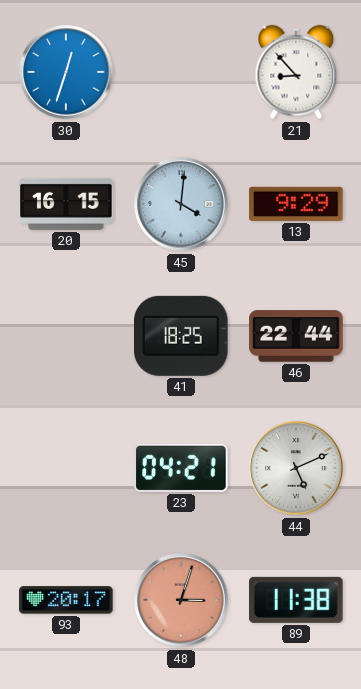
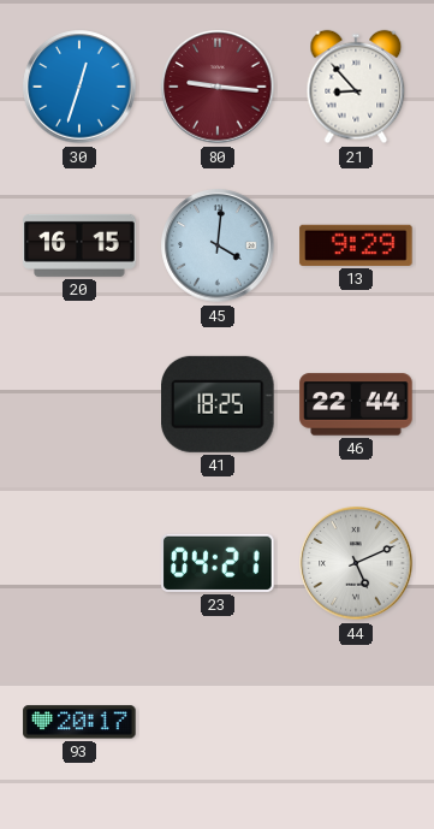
80: none -> 9:16
48: 3:03 -> none
89: 11:38 -> none
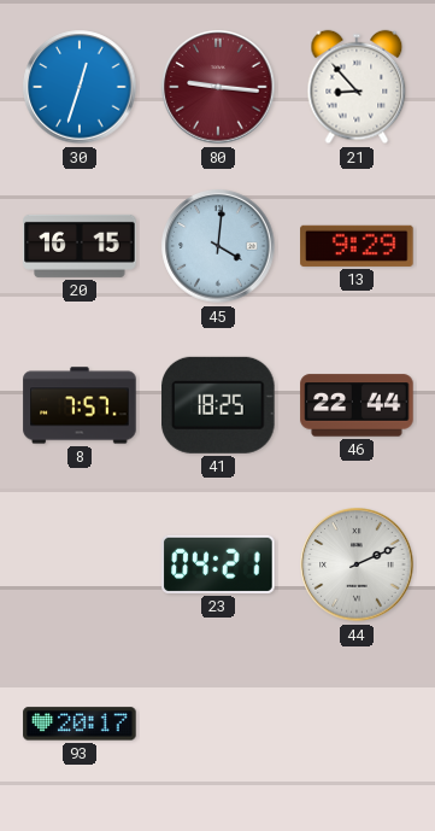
8: none -> 7:57
44: 5:11 -> 2:11
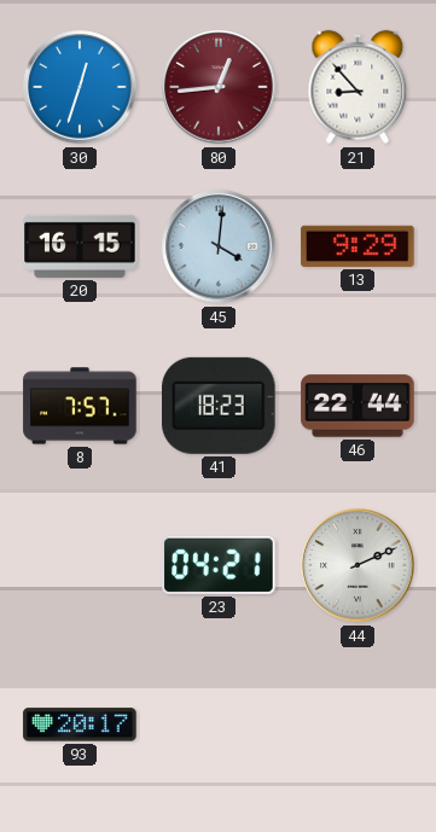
80: 9:16 -> 12:44
41: 18:25 -> 18:23
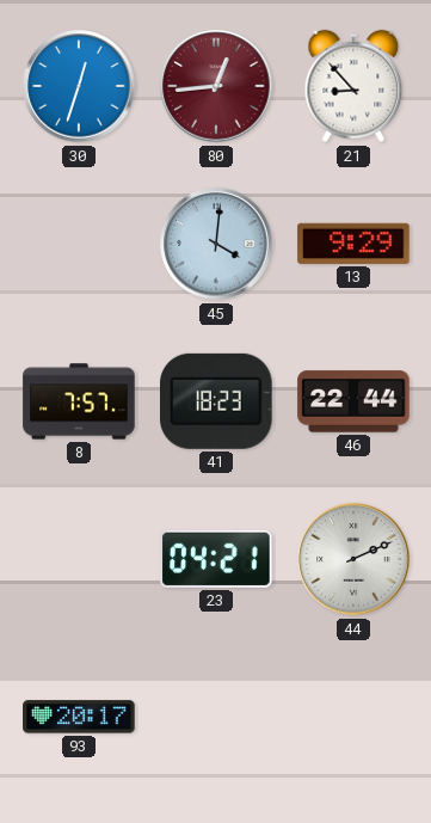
20: 16:15 -> none
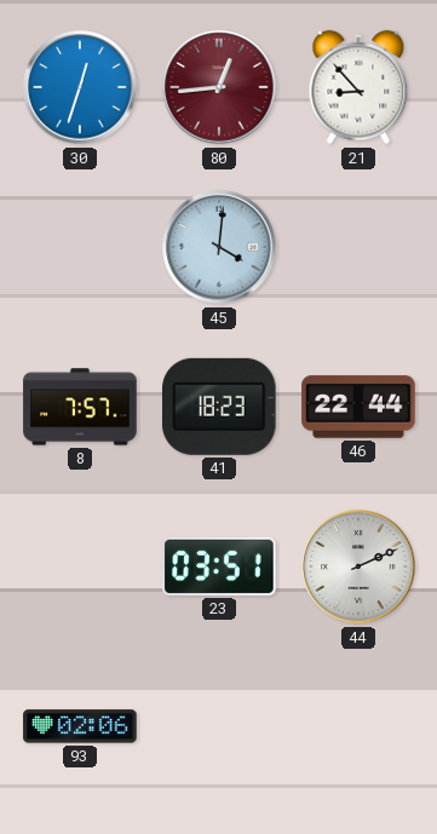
13: 9:29 -> none
23: 04:21 -> 03:51
93: 20:17 -> 02:06
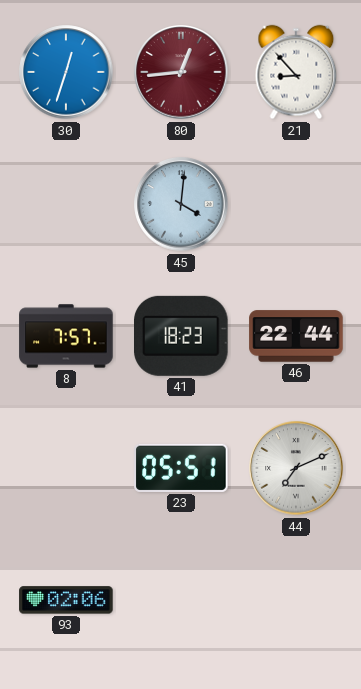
23: 03:51 -> 05:51
44: 2:11 -> 7:11
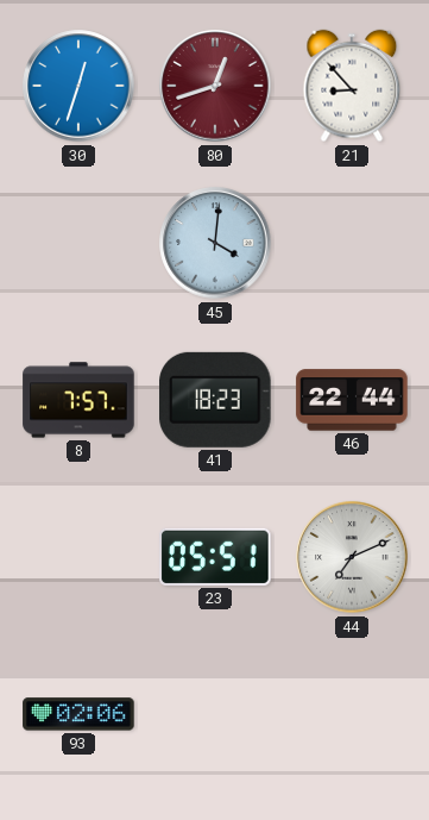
80: 12:44 -> 12:42
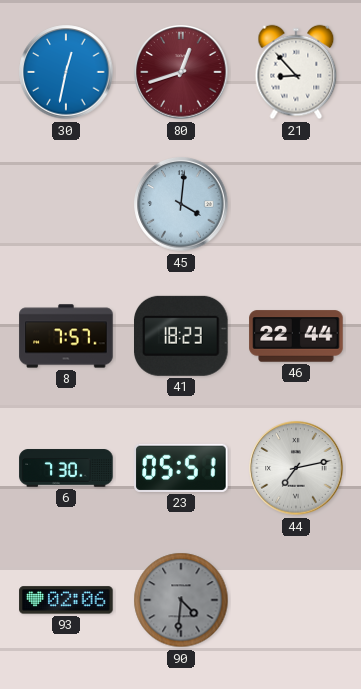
30: 12:33 -> 12:32
6: none -> 7:30
44: 7:11 -> 7:13
90: none -> 4:31
